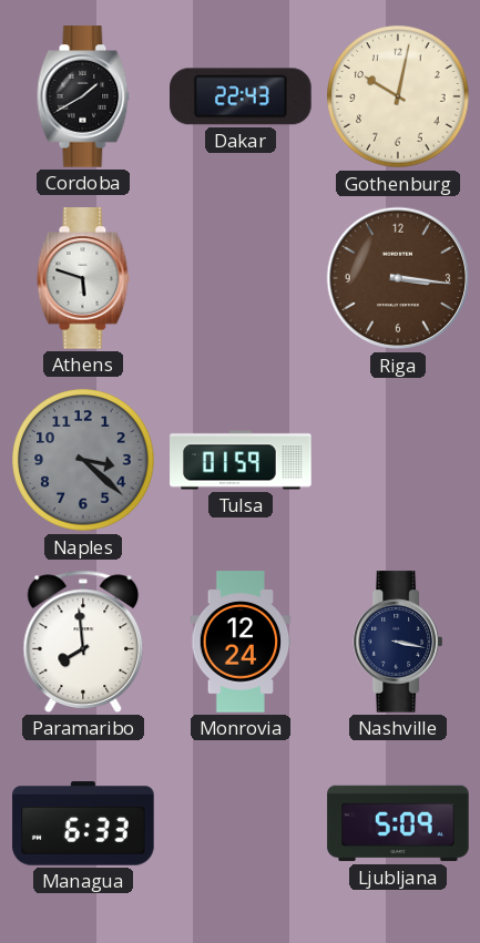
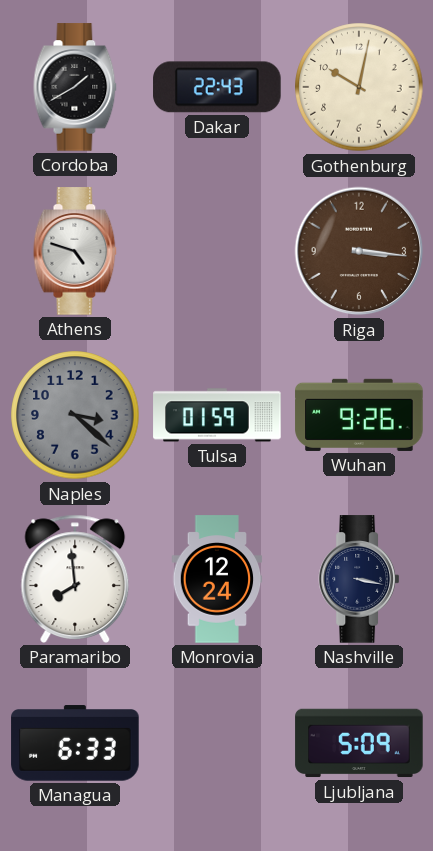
Athens: 5:48 -> 4:48
Wuhan: none -> 9:26
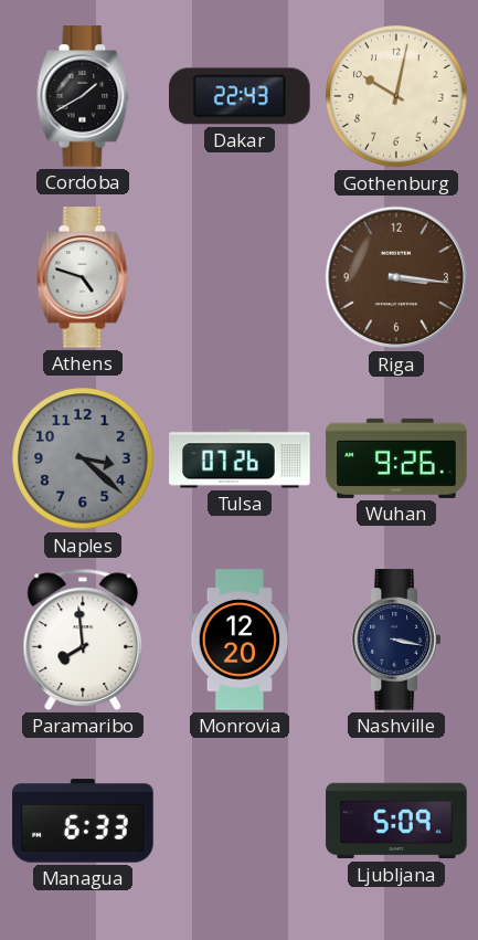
Tulsa: 01:59 -> 07:26
Monrovia: 12:24 -> 12:20
